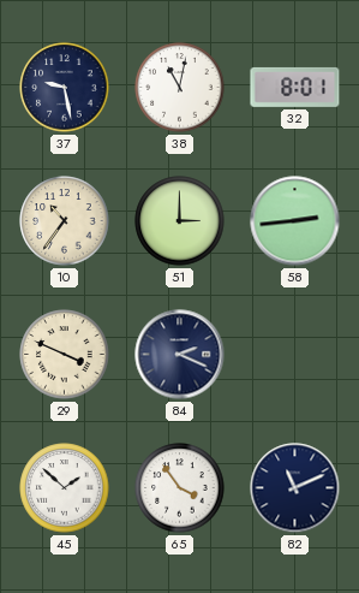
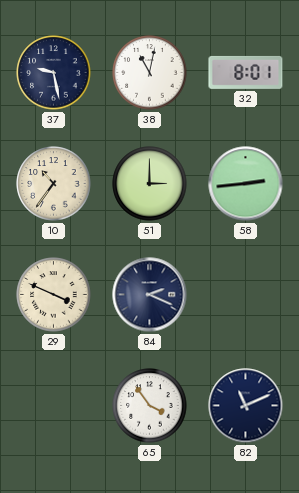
45: 1:52 -> none
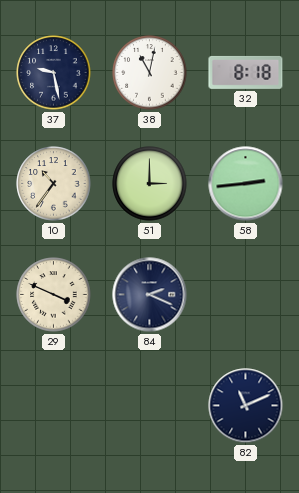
32: 8:01 -> 8:18
65: 3:54 -> none
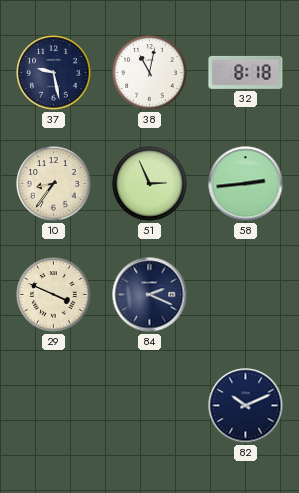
10: 10:36 -> 8:36
51: 3:00 -> 2:56
82: 11:11 -> 10:11
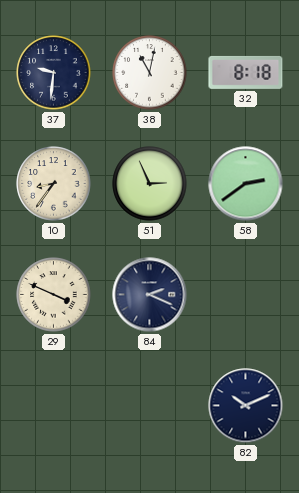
37: 9:28 -> 9:31
58: 2:44 -> 2:39
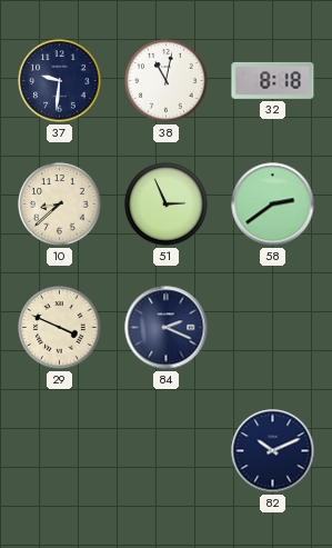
10: 8:36 -> 8:38
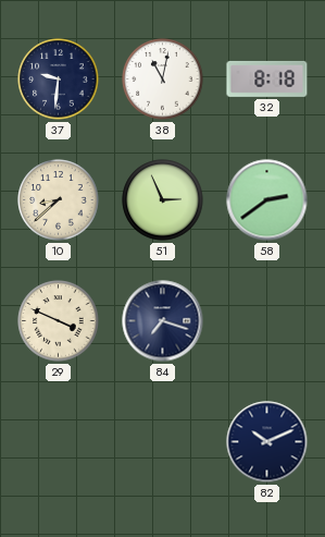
84: 2:19 -> 7:18
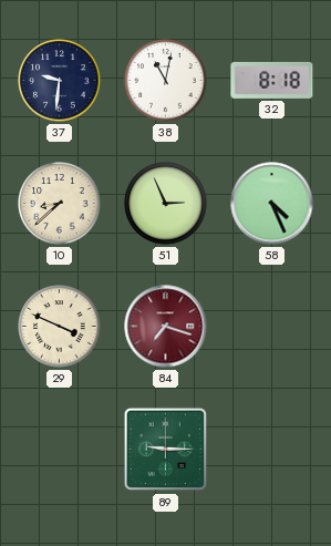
58: 2:39 -> 4:26
84 dial: navy -> burgundy
89: none -> 9:15
82: 10:11 -> none
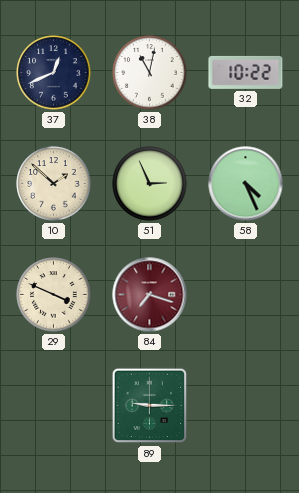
37: 9:31 -> 12:41
32: 8:18 -> 10:22
10: 8:38 -> 1:52
